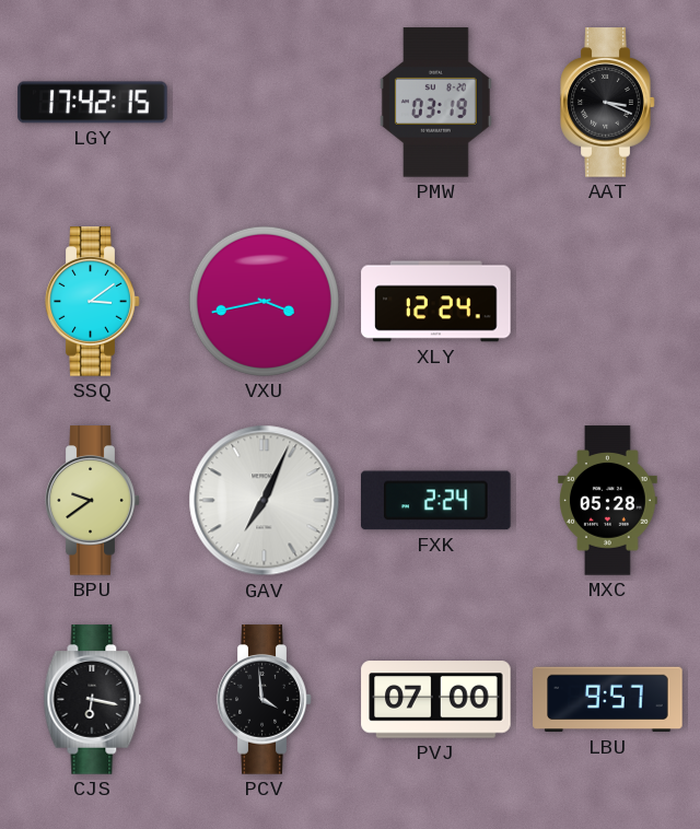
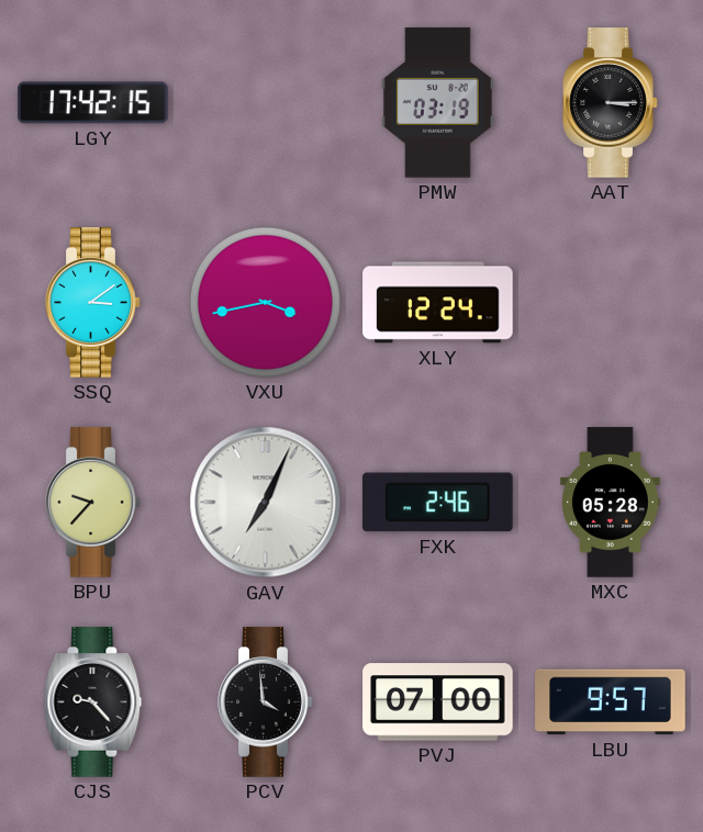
AAT: 3:19 -> 3:15
BPU: 9:39 -> 9:37
FXK: 2:24 -> 2:46
CJS: 6:17 -> 9:23
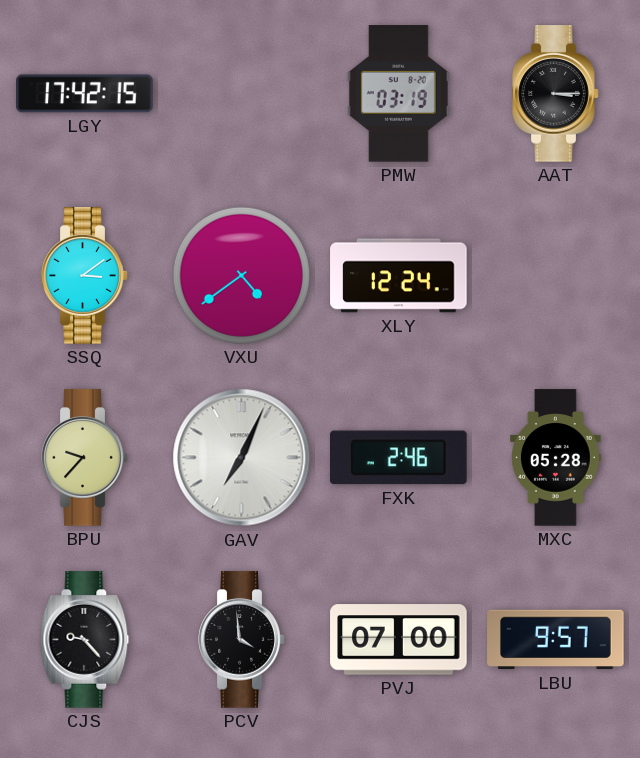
VXU: 3:43 -> 4:39
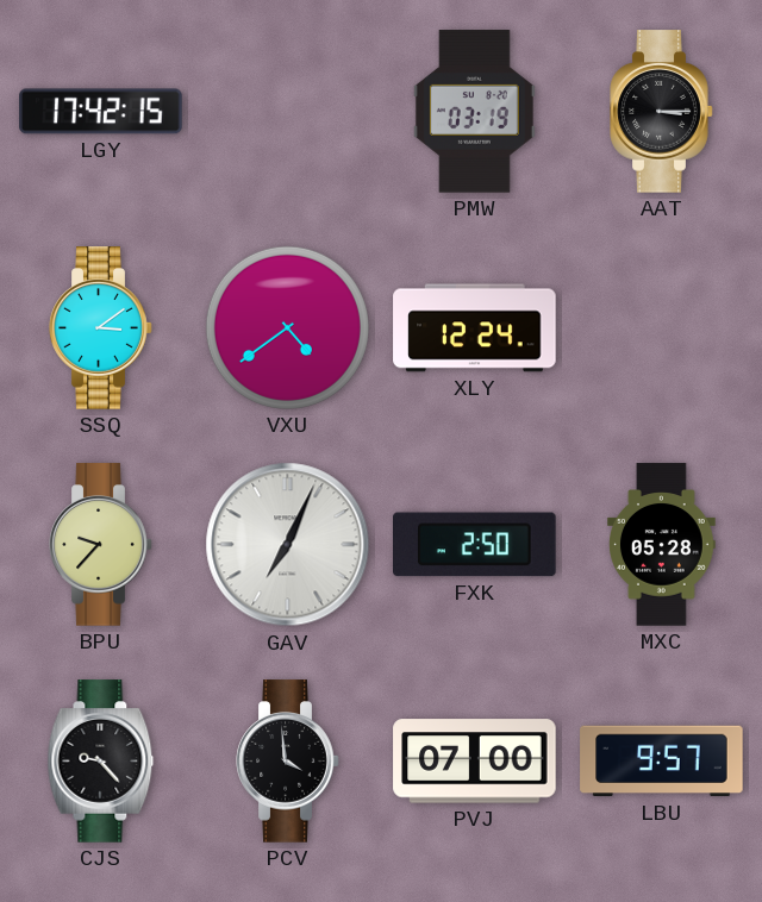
FXK: 2:46 -> 2:50
